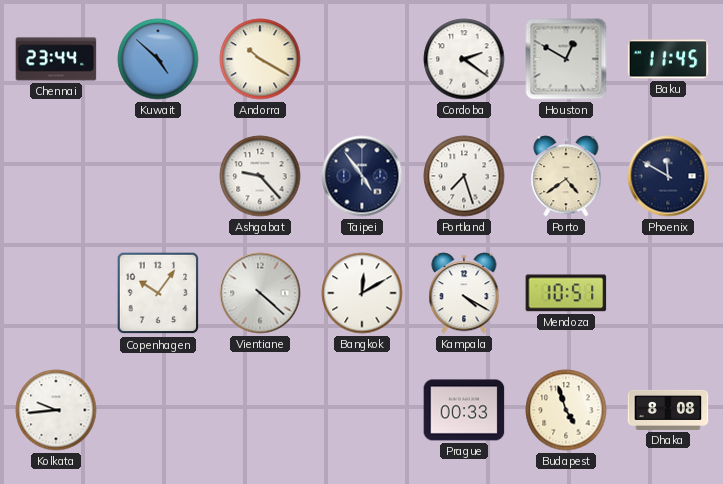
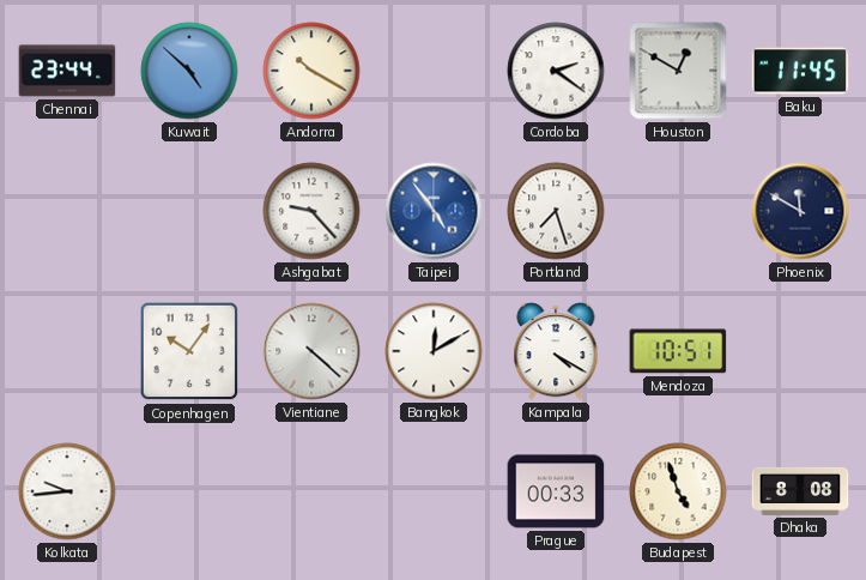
Taipei dial: navy -> blue
Porto: 4:39 -> none
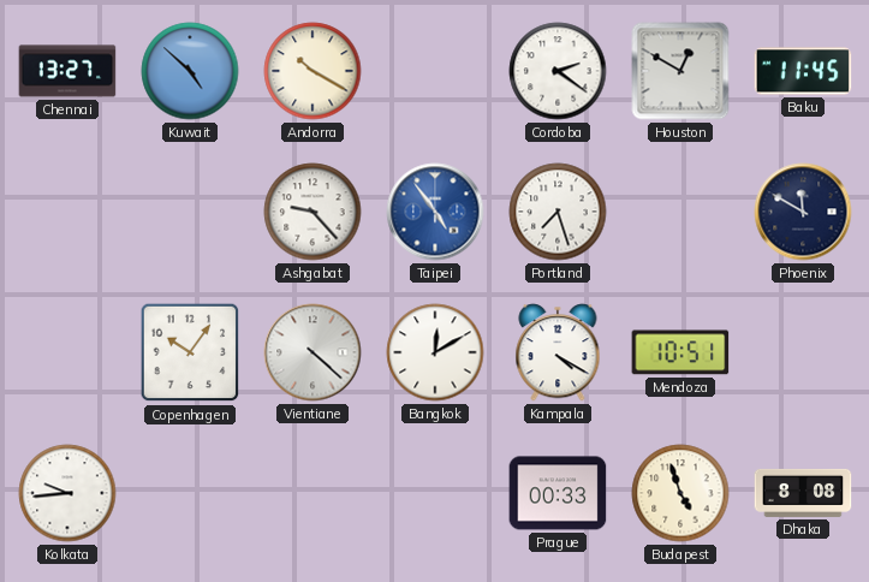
Chennai: 23:44 -> 13:27
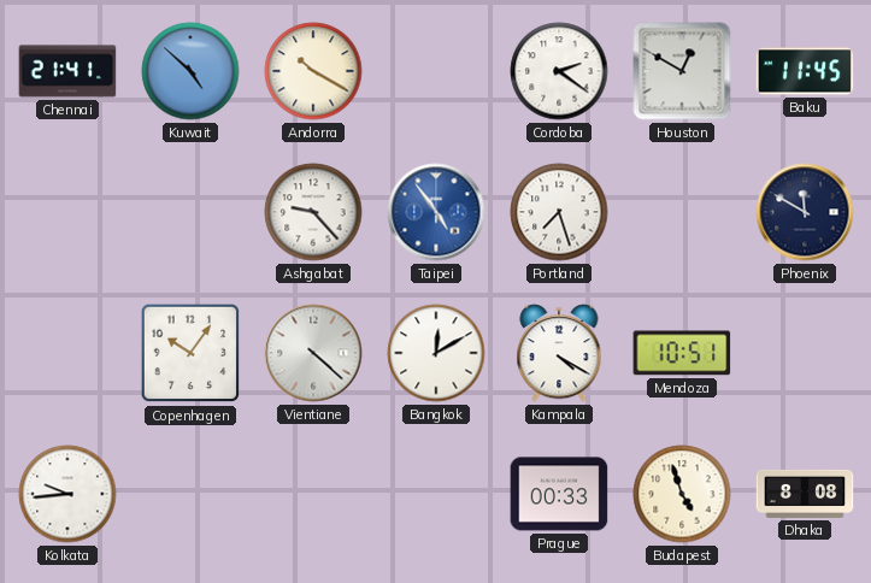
Chennai: 13:27 -> 21:41
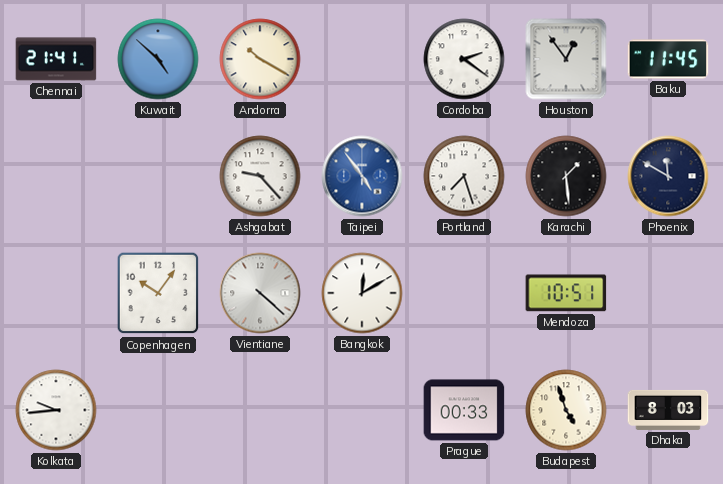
Houston: 12:50 -> 12:54
Karachi: none -> 1:29
Kampala: 4:20 -> none
Dhaka: 8:08 -> 8:03
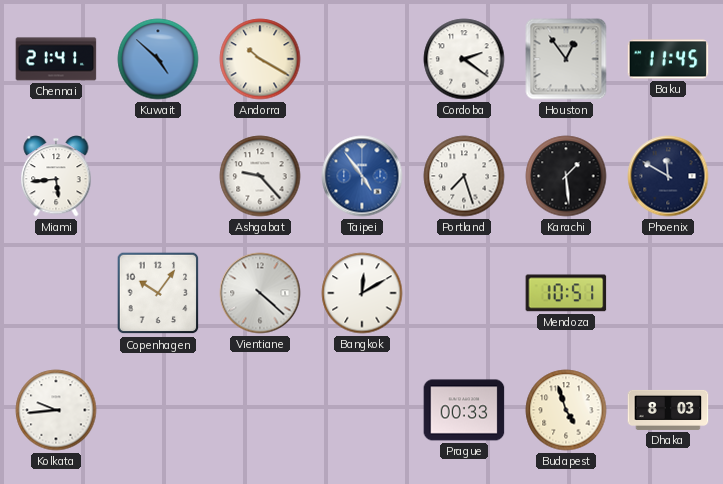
Miami: none -> 5:44
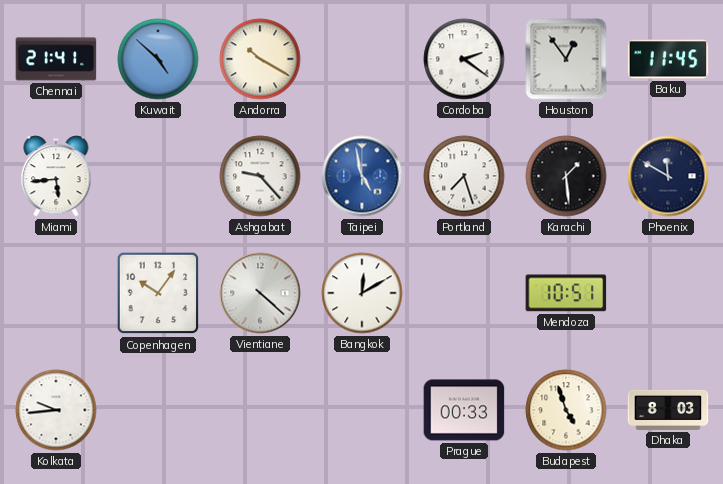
Taipei: 4:54 -> 4:58
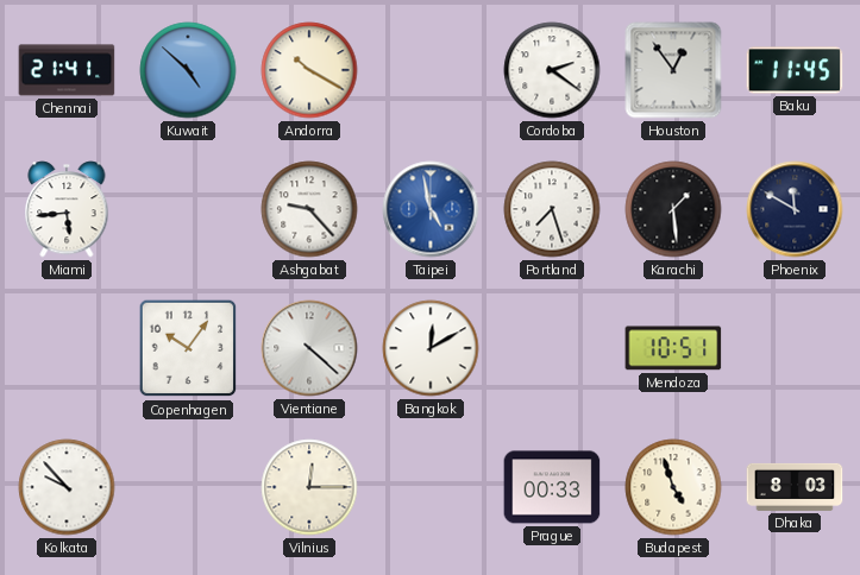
Kolkata: 9:44 -> 9:53
Vilnius: none -> 12:15
